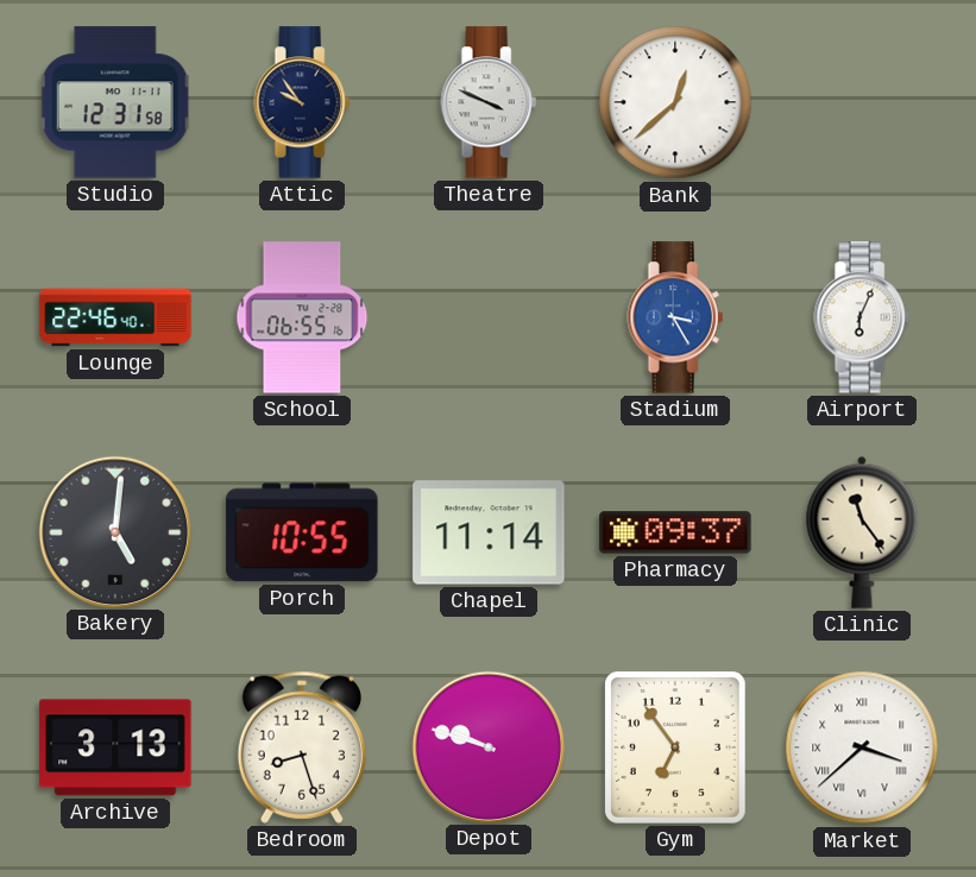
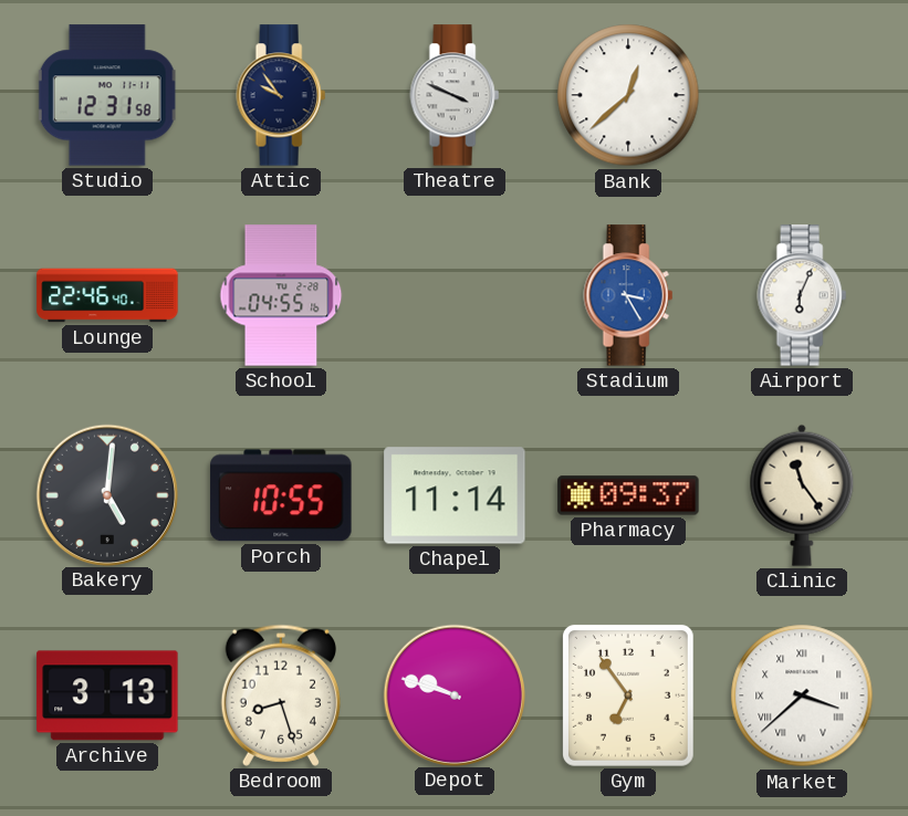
School: 06:55 -> 04:55
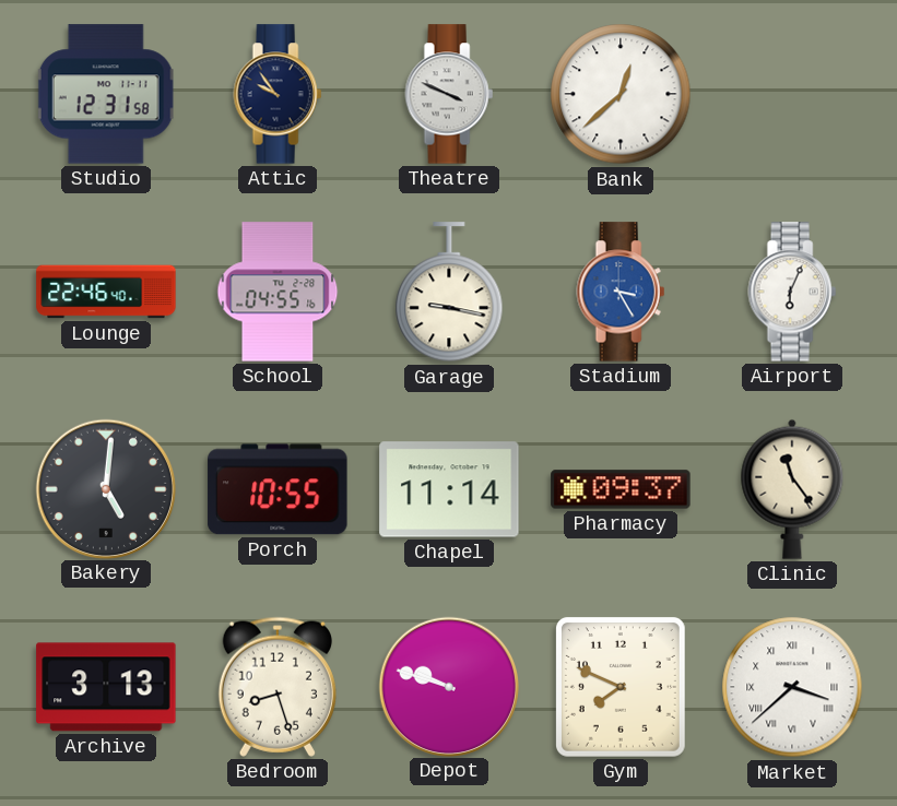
Garage: none -> 9:17
Gym: 6:54 -> 7:49
